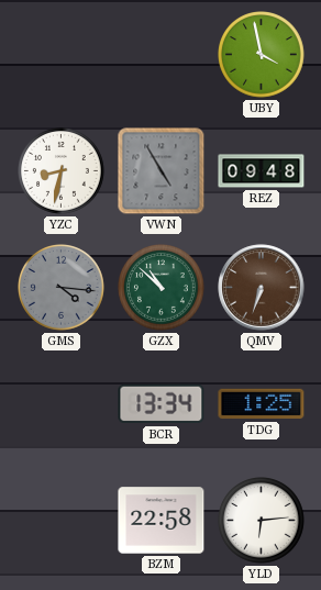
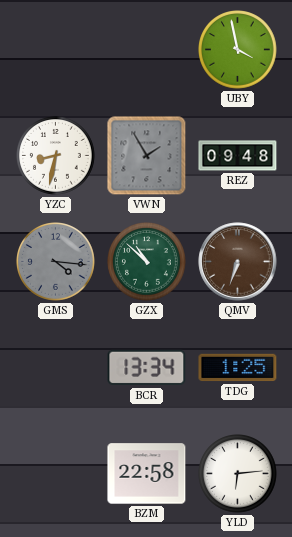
VWN: 4:55 -> 1:55
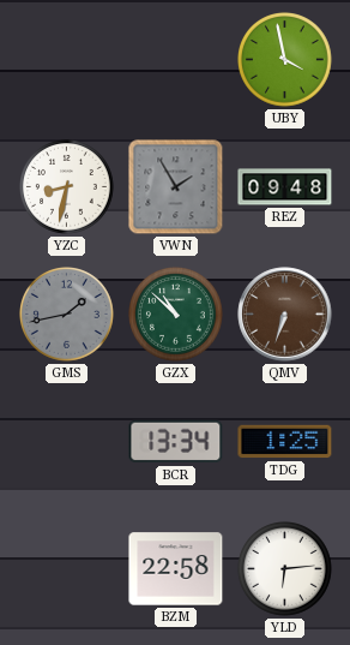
GMS: 4:16 -> 1:43
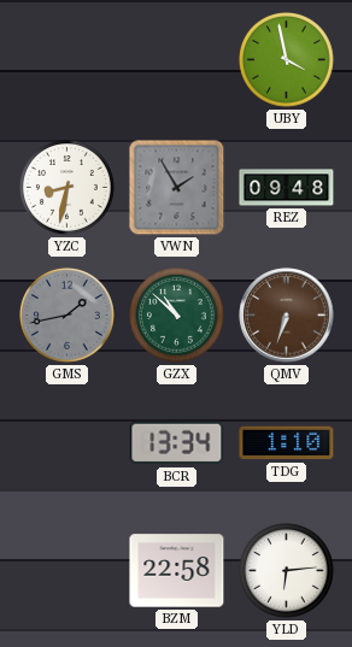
TDG: 1:25 -> 1:10
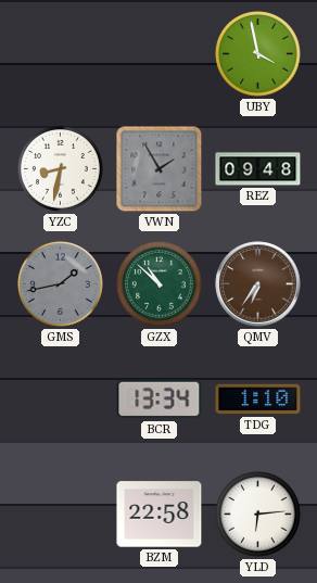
QMV: 6:33 -> 6:36
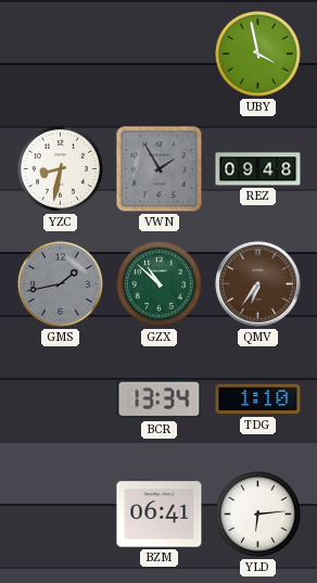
BZM: 22:58 -> 06:41
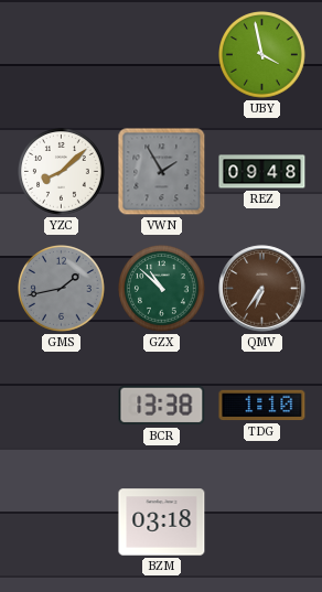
YZC: 8:32 -> 8:08
BCR: 13:34 -> 13:38
BZM: 06:41 -> 03:18
YLD: 6:14 -> none
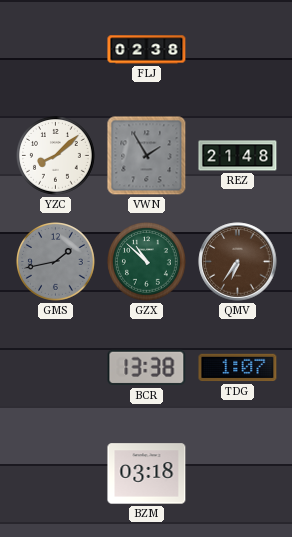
FLJ: none -> 02:38
UBY: 3:58 -> none
REZ: 09:48 -> 21:48
TDG: 1:10 -> 1:07
